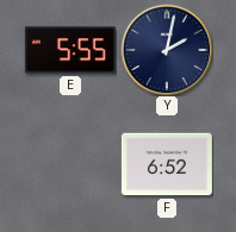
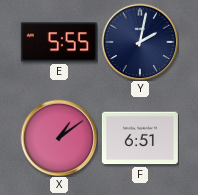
X: none -> 1:09
F: 6:52 -> 6:51
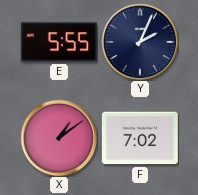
Y: 2:02 -> 2:04
F: 6:51 -> 7:02
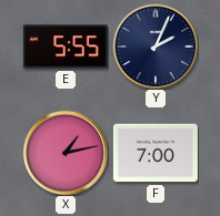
X: 1:09 -> 1:13
F: 7:02 -> 7:00
